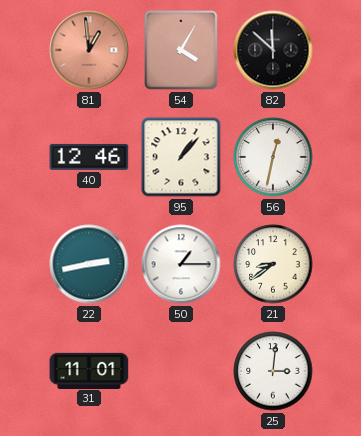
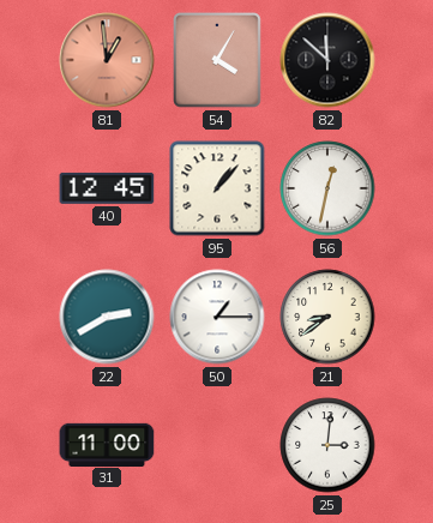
40: 12:46 -> 12:45
22: 2:43 -> 2:40
31: 11:01 -> 11:00
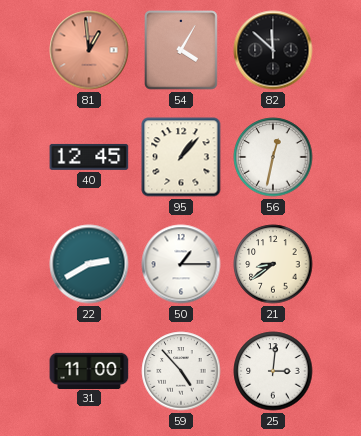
59: none -> 4:53
